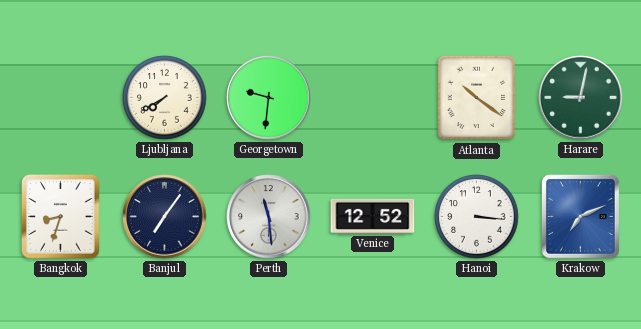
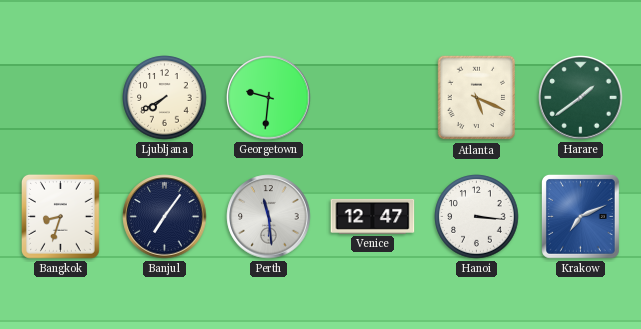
Atlanta: 10:21 -> 5:19
Harare: 9:02 -> 1:39
Venice: 12:52 -> 12:47
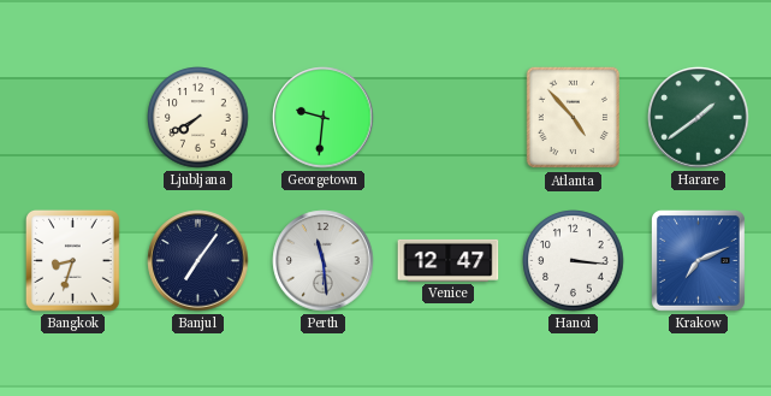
Atlanta: 5:19 -> 4:53
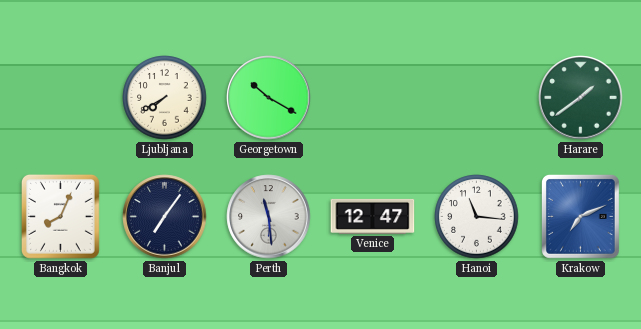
Georgetown: 9:31 -> 10:20
Atlanta: 4:53 -> none
Bangkok: 8:33 -> 8:04
Hanoi: 3:16 -> 11:16
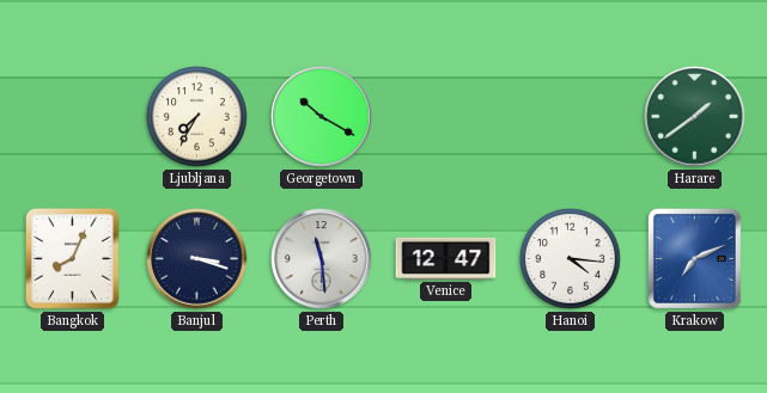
Ljubljana: 7:40 -> 7:35
Banjul: 7:06 -> 3:18
Hanoi: 11:16 -> 4:16
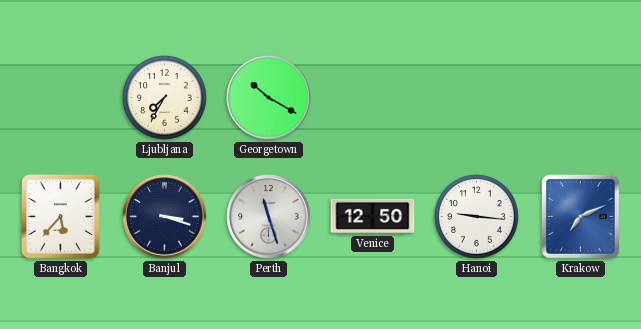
Harare: 1:39 -> none
Bangkok: 8:04 -> 5:37
Perth: 11:29 -> 11:27
Venice: 12:47 -> 12:50
Hanoi: 4:16 -> 9:16
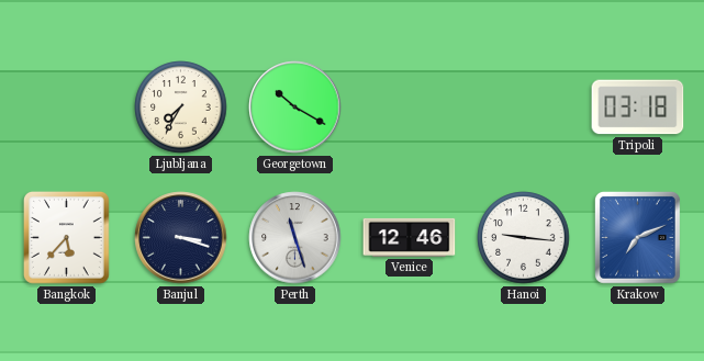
Tripoli: none -> 03:18
Venice: 12:50 -> 12:46
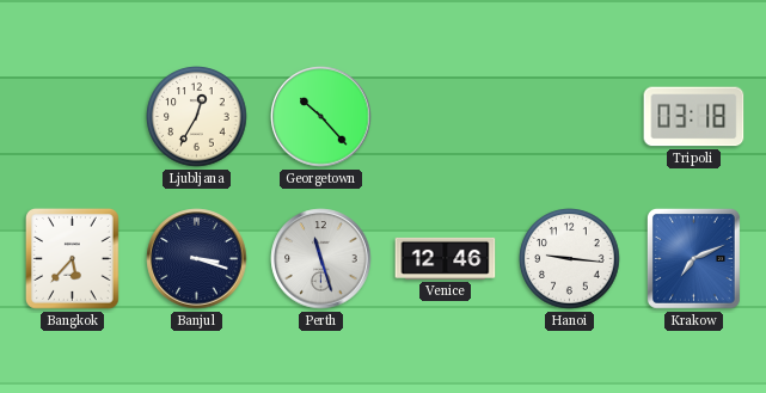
Ljubljana: 7:35 -> 12:35
Georgetown: 10:20 -> 10:23
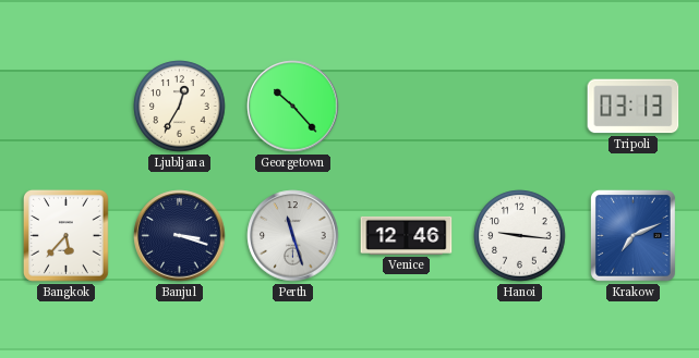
Tripoli: 03:18 -> 03:13
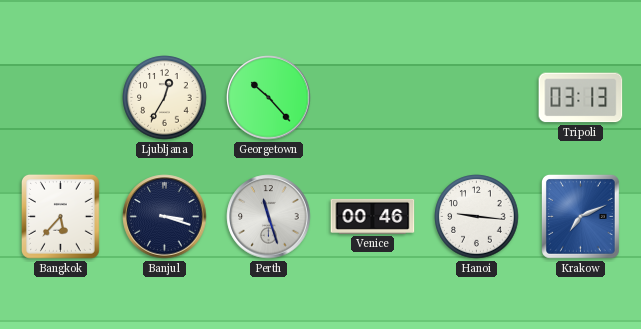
Venice: 12:46 -> 00:46
